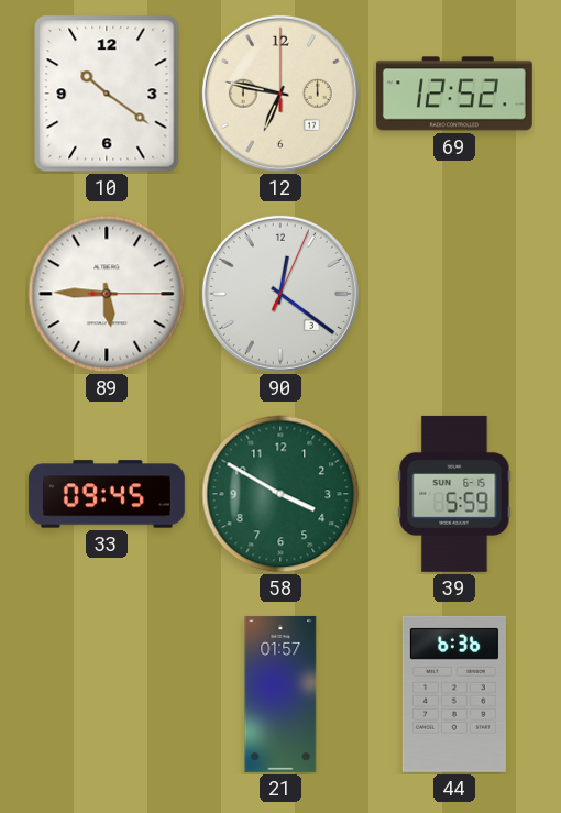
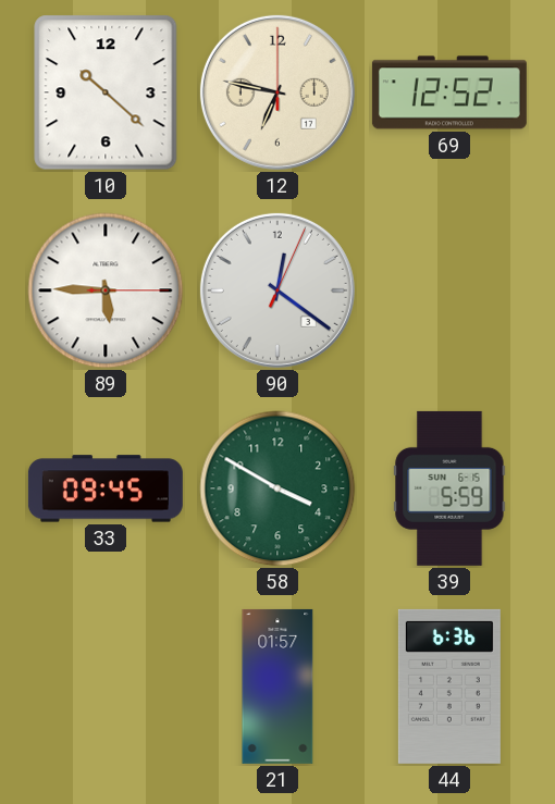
10: 10:21 -> 10:22
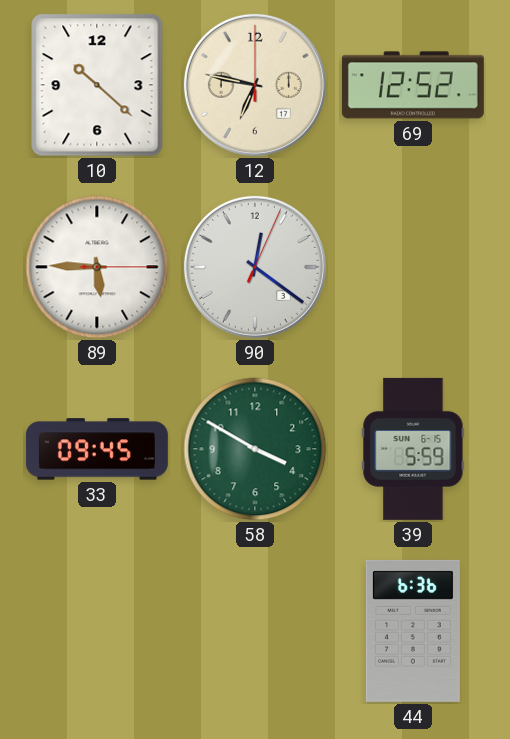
21: 01:57 -> none
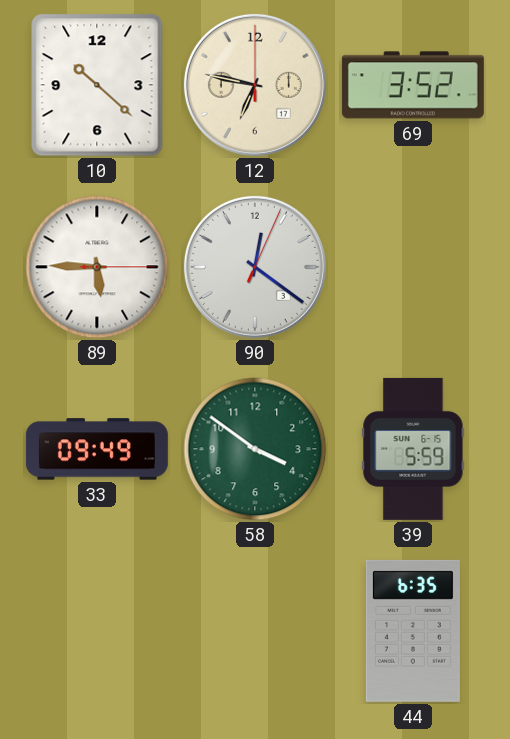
69: 12:52 -> 3:52
33: 09:45 -> 09:49
58: 3:50 -> 3:51
44: 6:36 -> 6:35
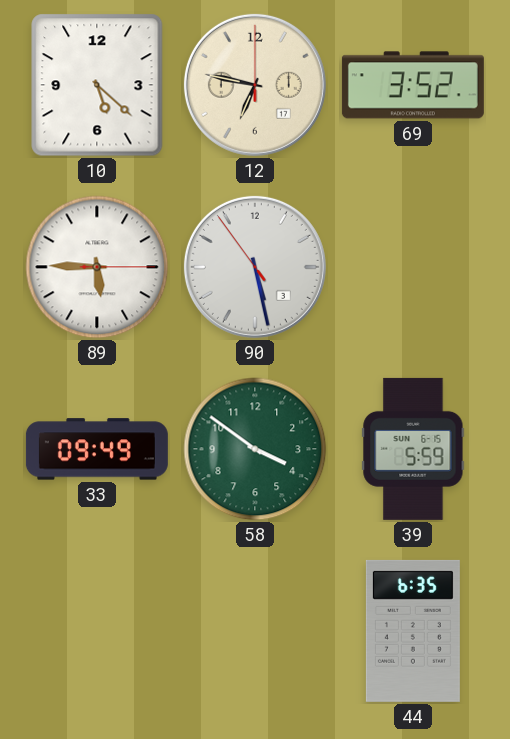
10: 10:22 -> 5:22
90: 12:21 -> 5:27
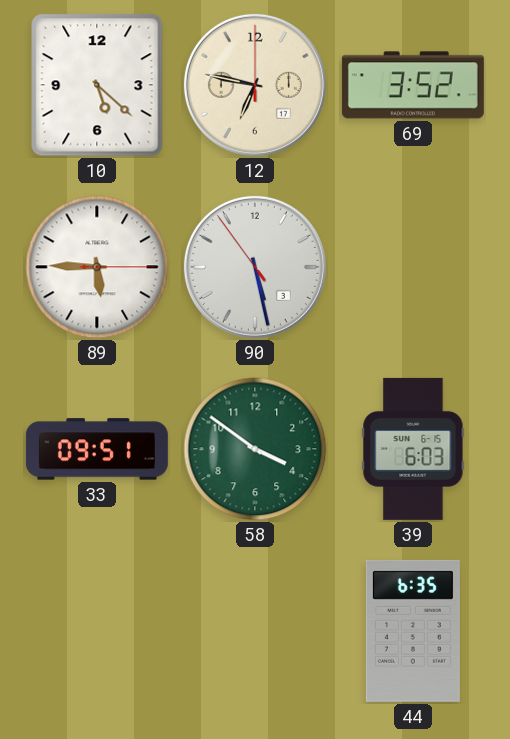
33: 09:49 -> 09:51
39: 5:59 -> 6:03
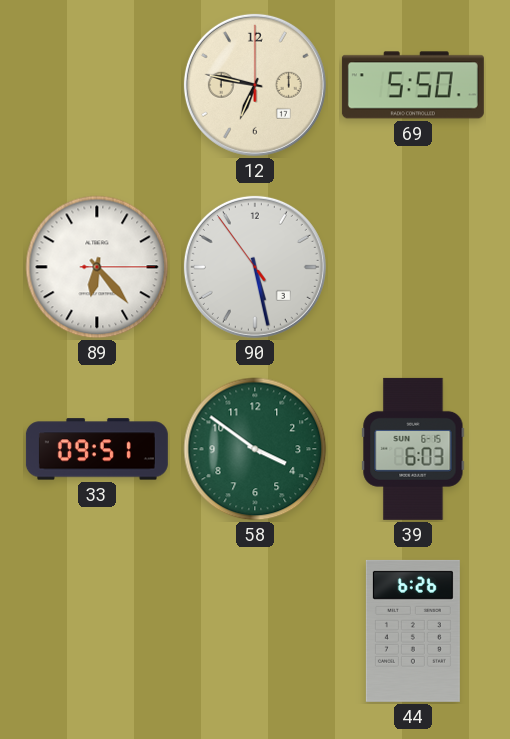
10: 5:22 -> none
69: 3:52 -> 5:50
89: 5:45 -> 6:23
44: 6:35 -> 6:26
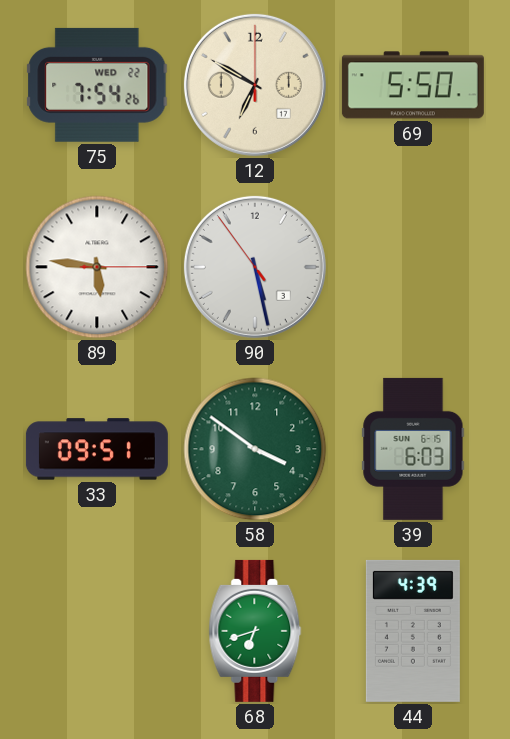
75: none -> 7:54
12: 6:47 -> 6:50
89: 6:23 -> 5:46
68: none -> 6:42
44: 6:26 -> 4:39
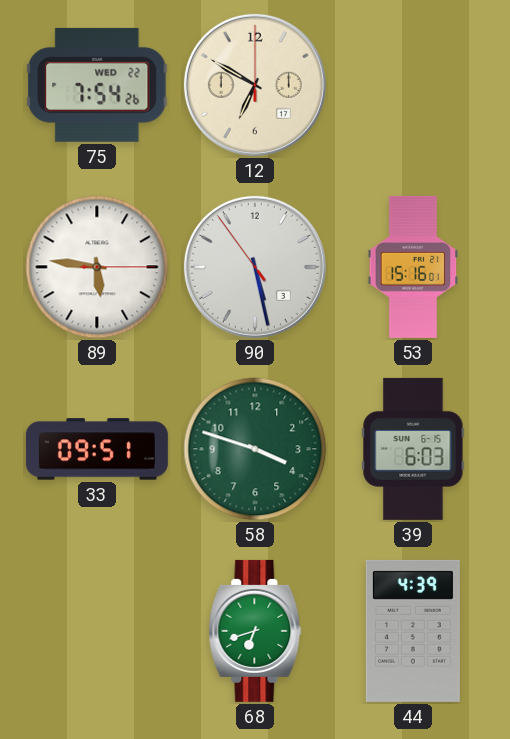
69: 5:50 -> none
53: none -> 15:16
58: 3:51 -> 3:48
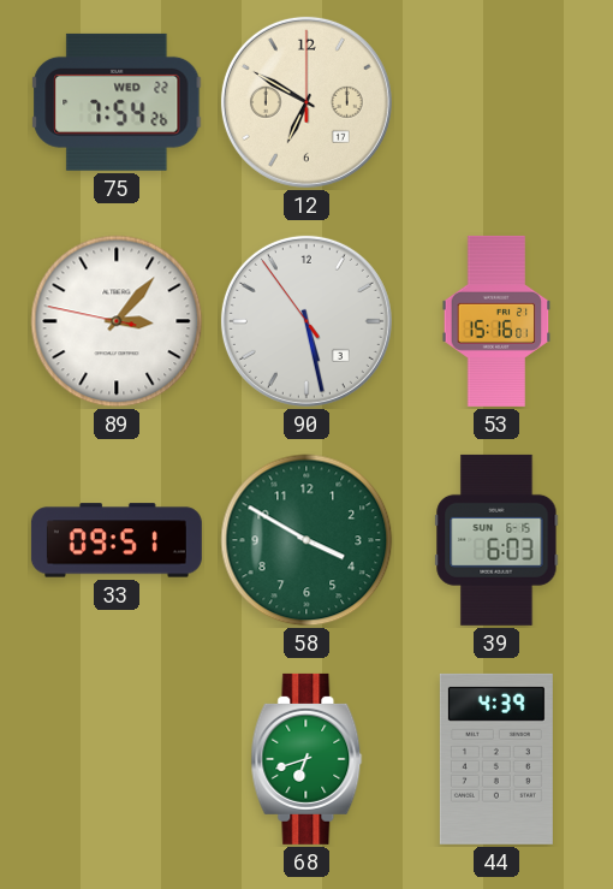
89: 5:46 -> 3:06
58: 3:48 -> 3:50
